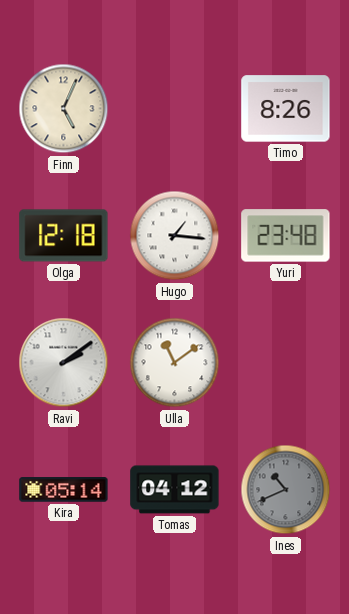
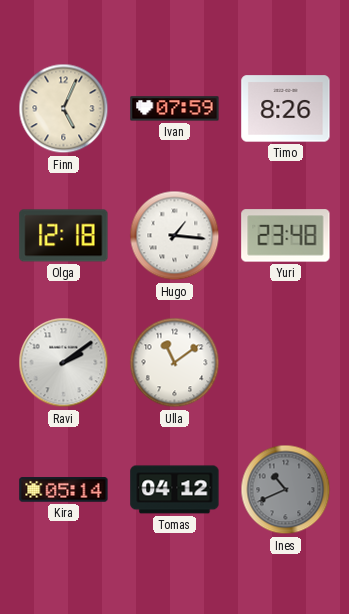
Ivan: none -> 07:59
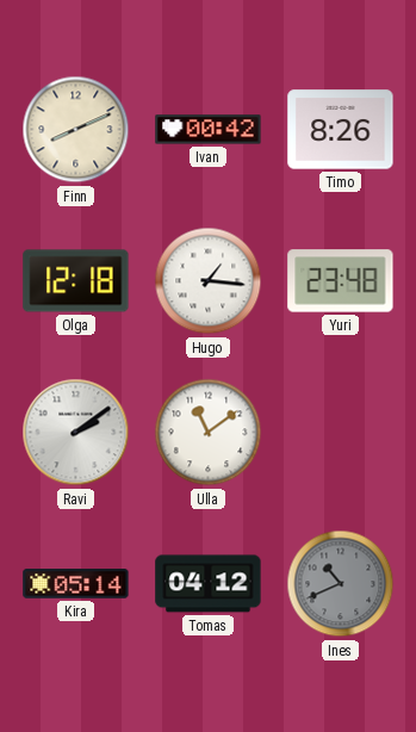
Finn: 5:04 -> 8:11
Ivan: 07:59 -> 00:42
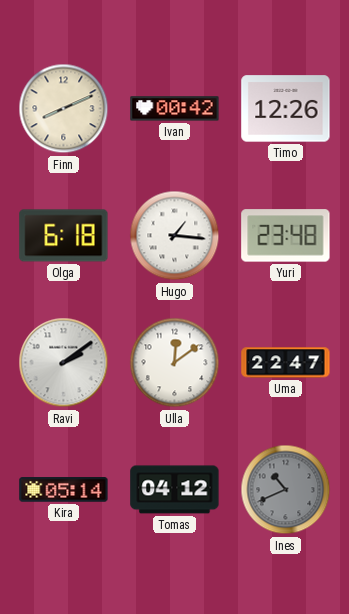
Timo: 8:26 -> 12:26
Olga: 12:18 -> 6:18
Ulla: 11:09 -> 12:09
Uma: none -> 22:47
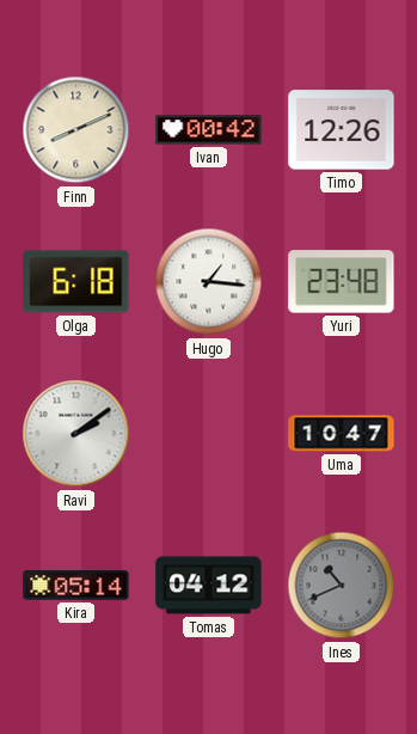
Ulla: 12:09 -> none
Uma: 22:47 -> 10:47
